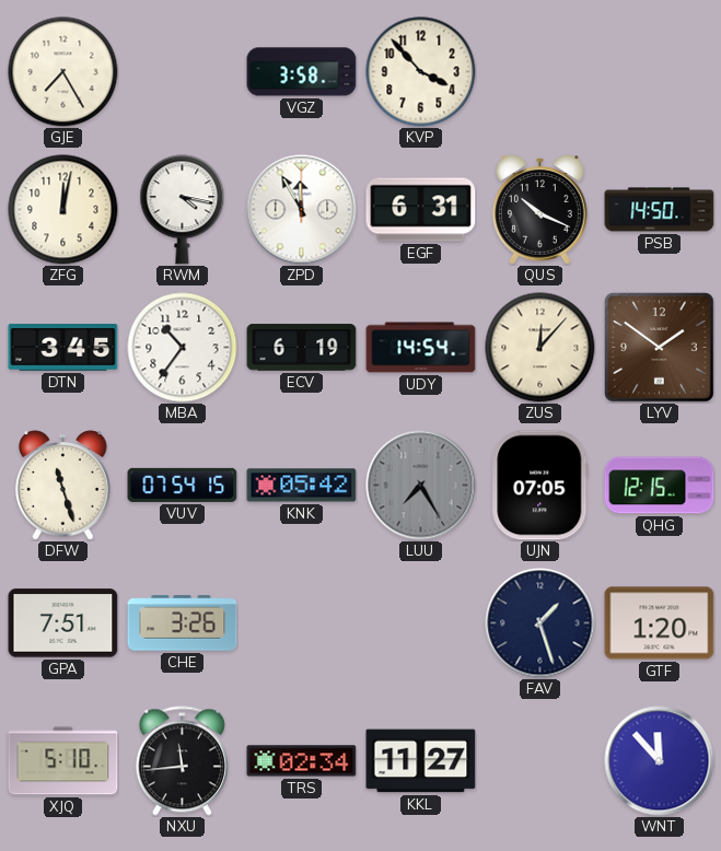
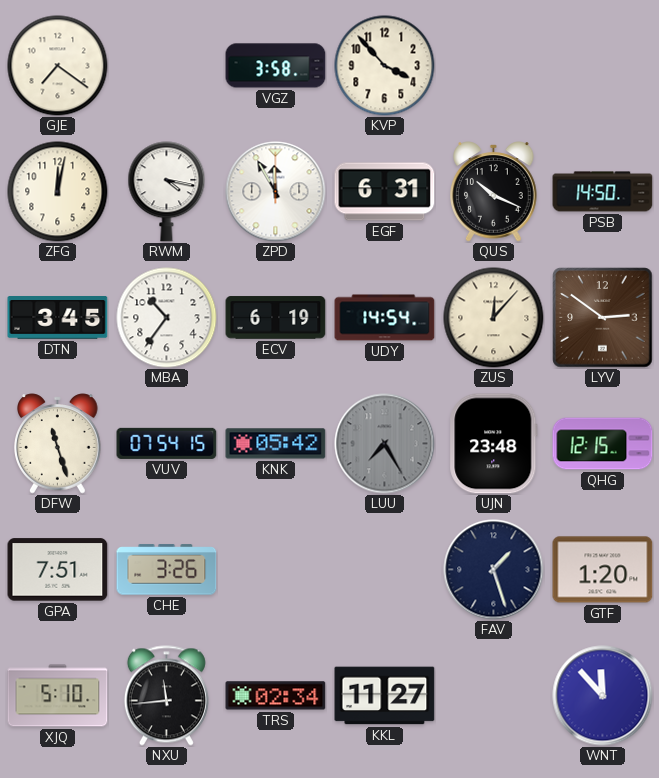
GJE: 7:25 -> 7:21
LYV: 1:51 -> 2:51
UJN: 07:05 -> 23:48
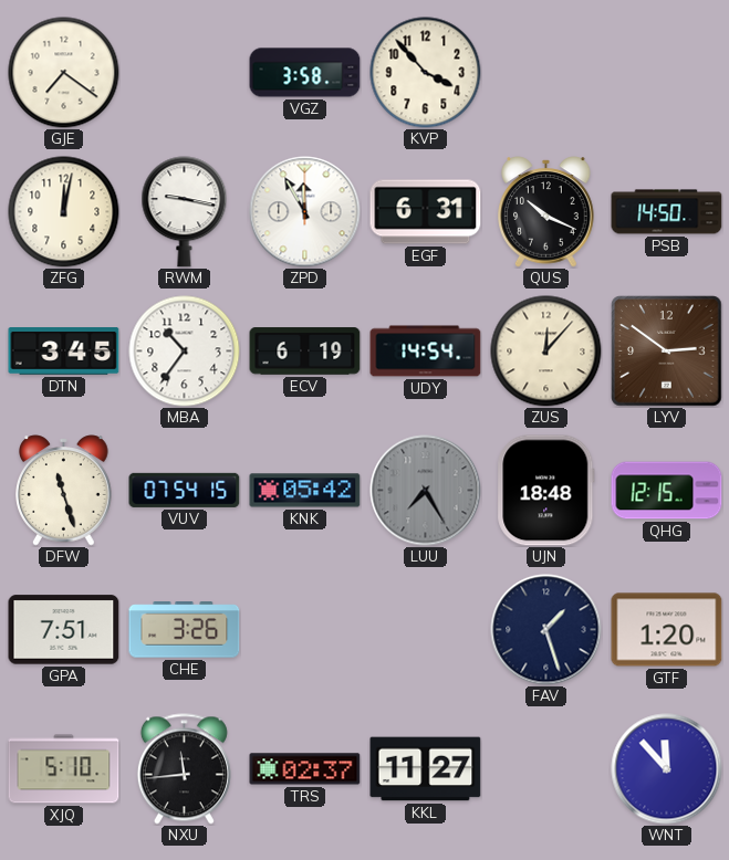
RWM: 4:17 -> 9:17
UJN: 23:48 -> 18:48
TRS: 02:34 -> 02:37
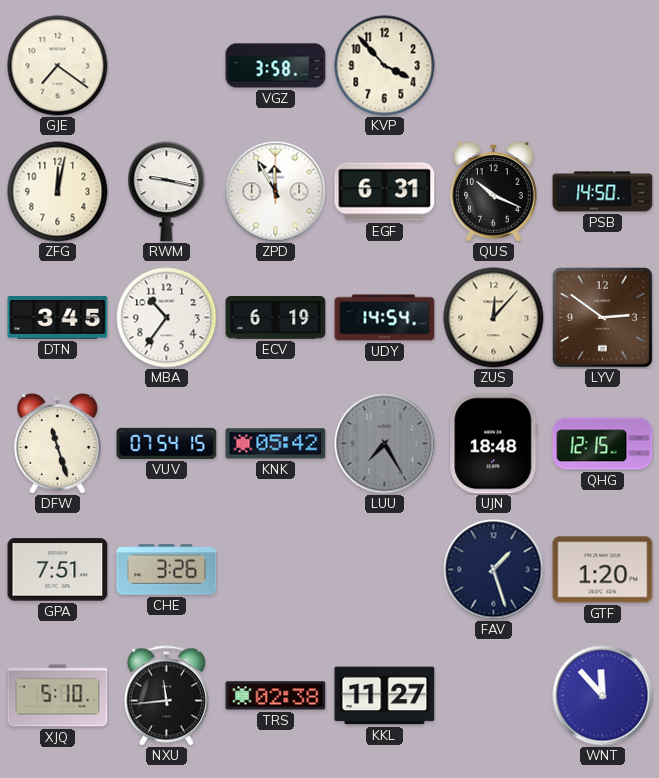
TRS: 02:37 -> 02:38
